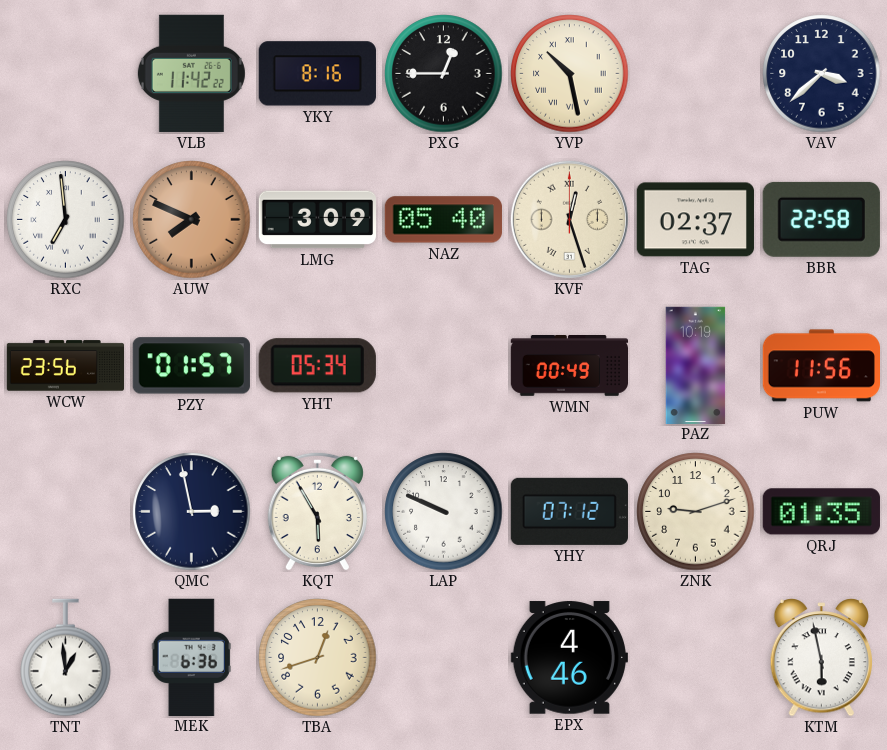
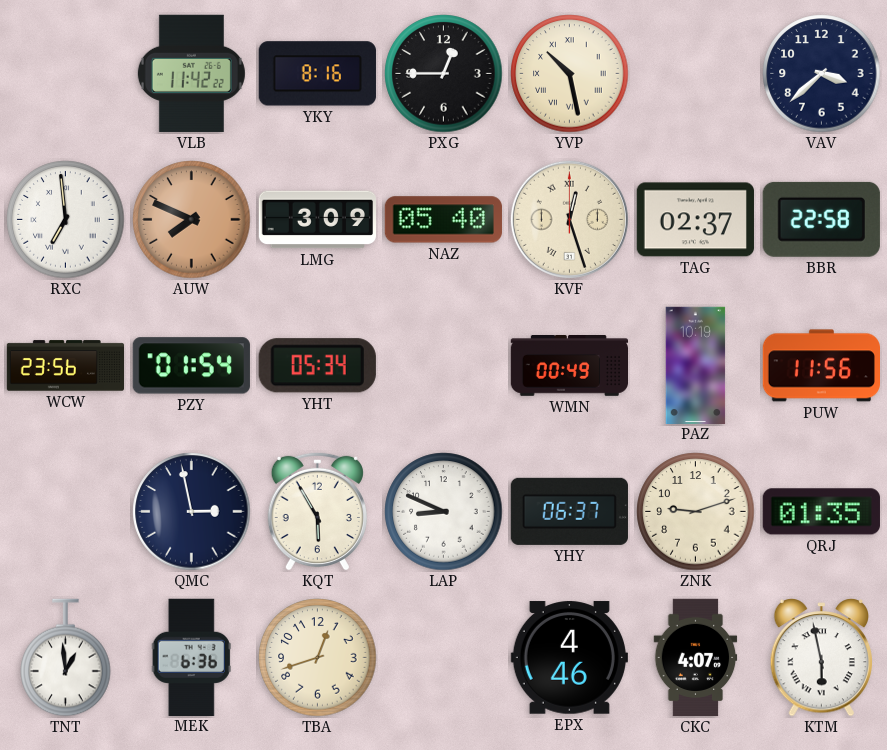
PZY: 01:57 -> 01:54
LAP: 9:49 -> 8:49
YHY: 07:12 -> 06:37
CKC: none -> 4:07
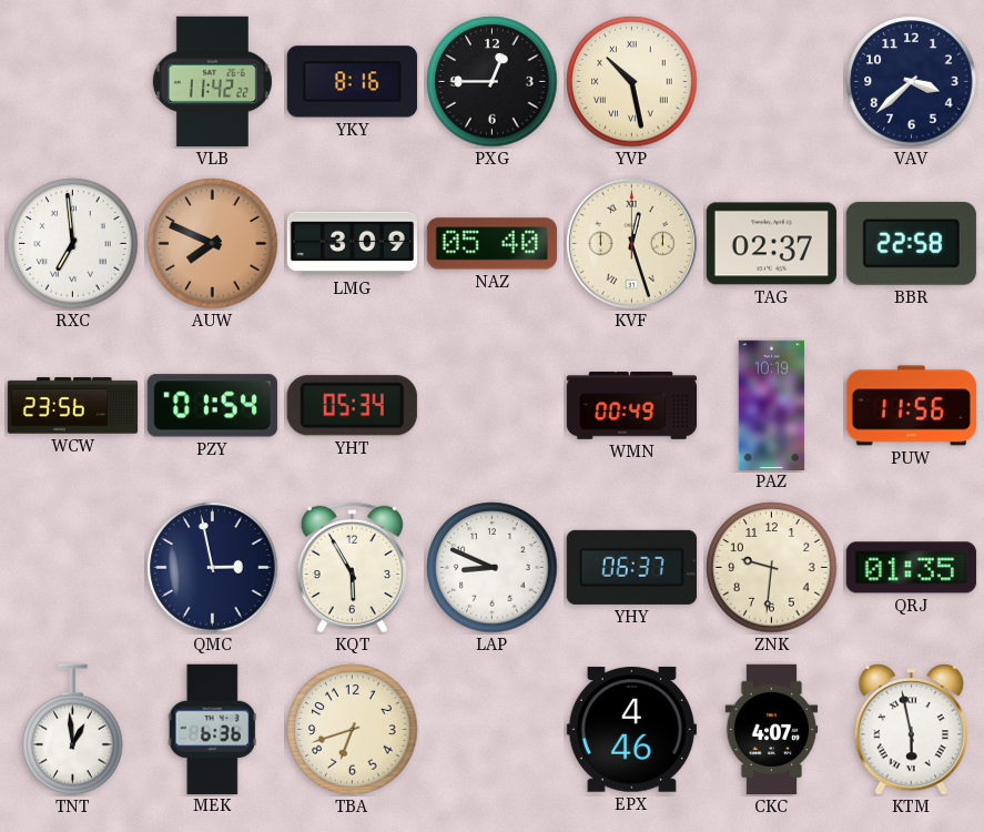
ZNK: 9:12 -> 9:31
TBA: 12:42 -> 6:42
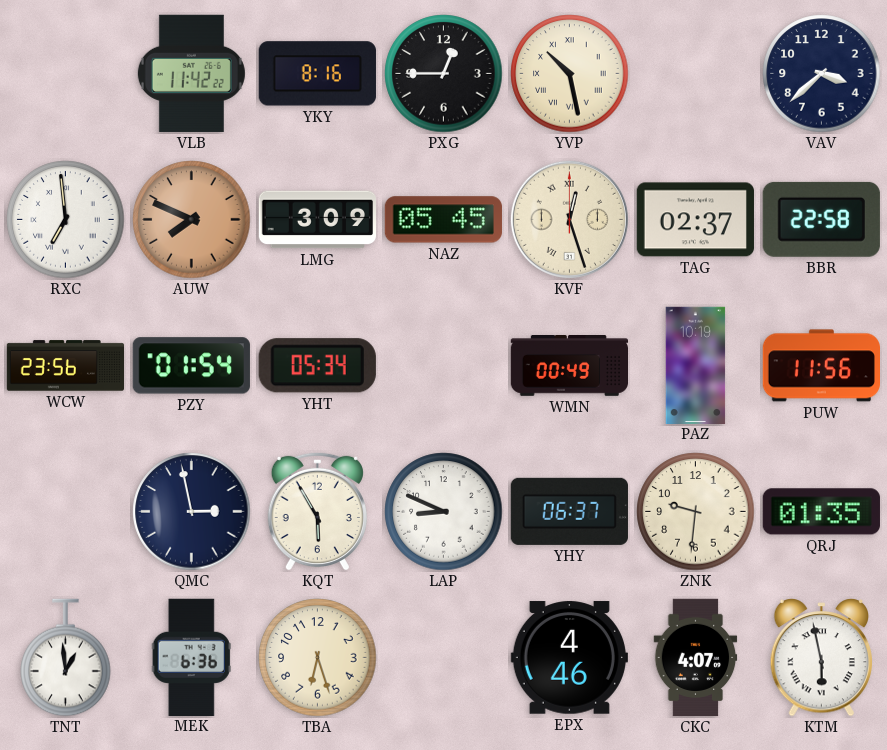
NAZ: 05:40 -> 05:45
TBA: 6:42 -> 6:27
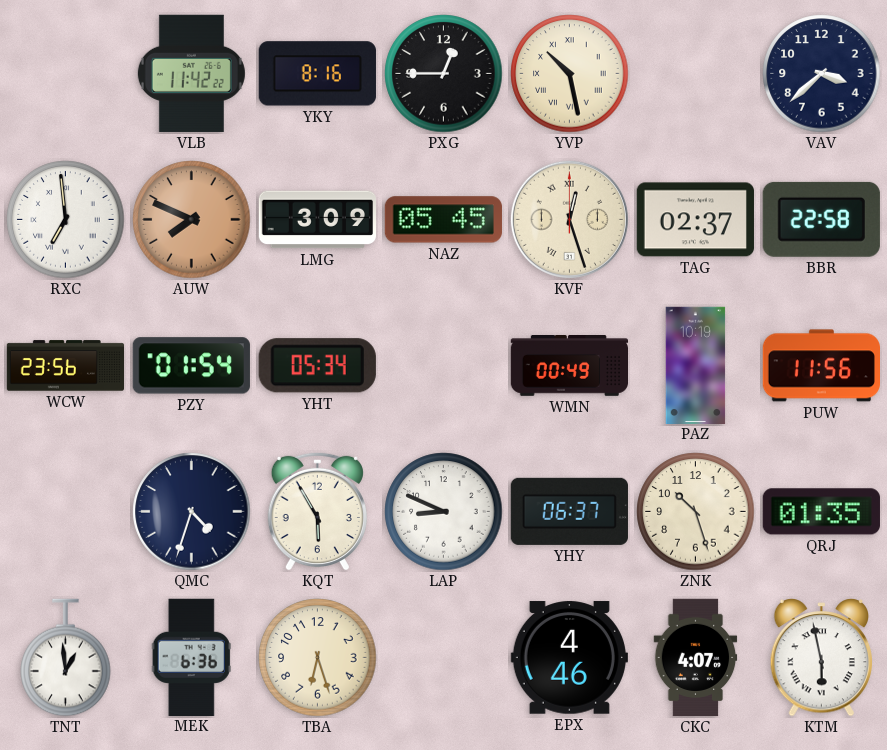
QMC: 2:58 -> 4:33
ZNK: 9:31 -> 10:27
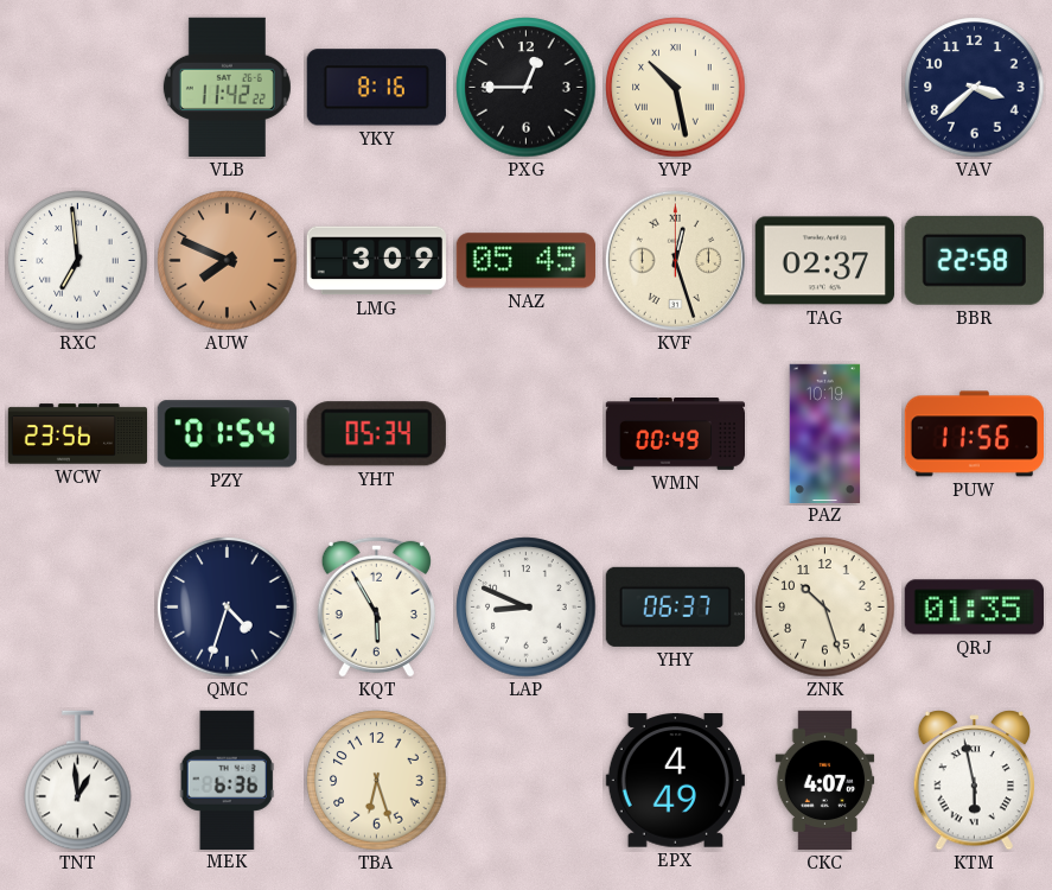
EPX: 4:46 -> 4:49
